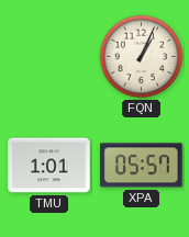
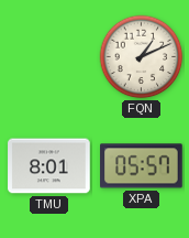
FQN: 1:04 -> 1:11
TMU: 1:01 -> 8:01
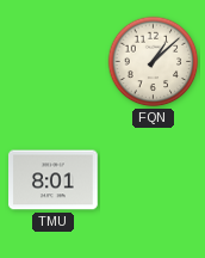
FQN: 1:11 -> 1:08
XPA: 05:57 -> none
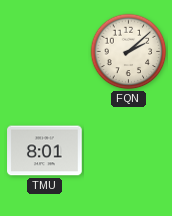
FQN: 1:08 -> 2:08
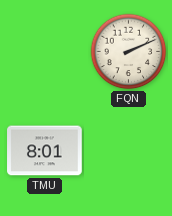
FQN: 2:08 -> 2:11
